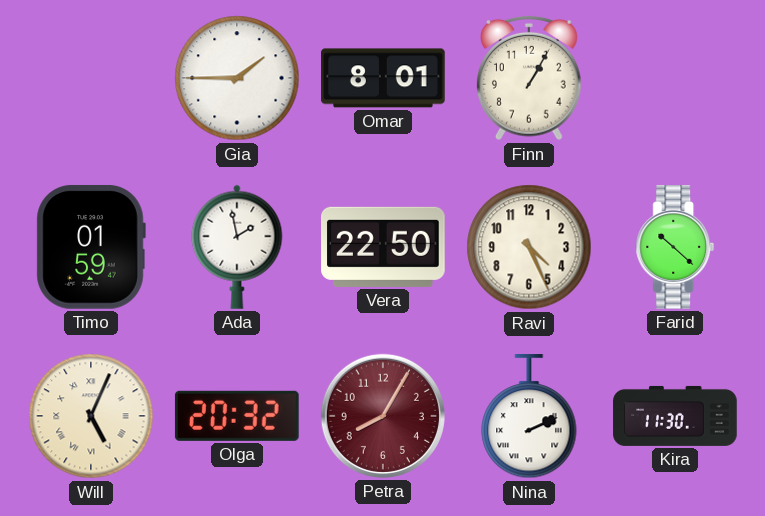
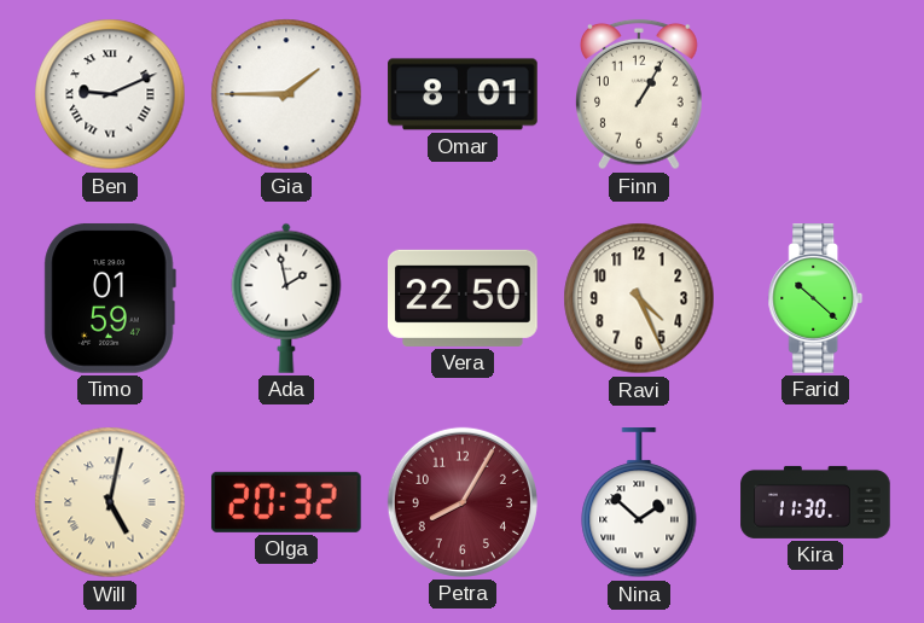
Ben: none -> 9:11
Will: 5:04 -> 5:02
Nina: 2:11 -> 1:52
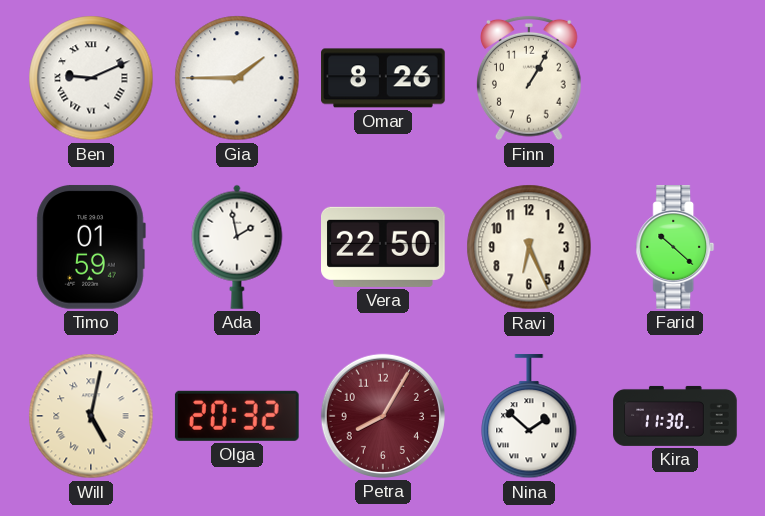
Omar: 8:01 -> 8:26
Ravi: 4:26 -> 6:26
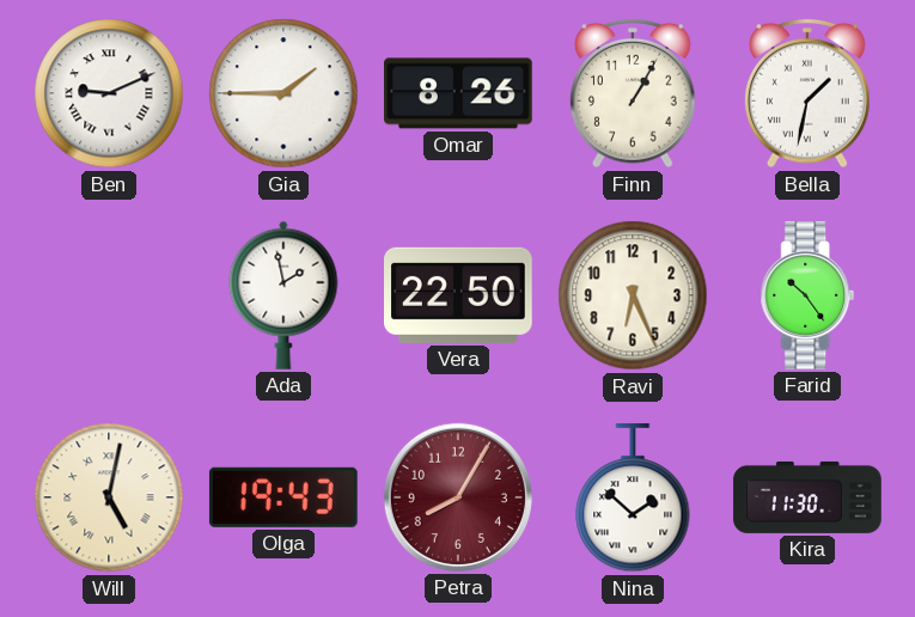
Bella: none -> 1:32
Timo: 01:59 -> none
Farid: 10:22 -> 10:24
Olga: 20:32 -> 19:43
